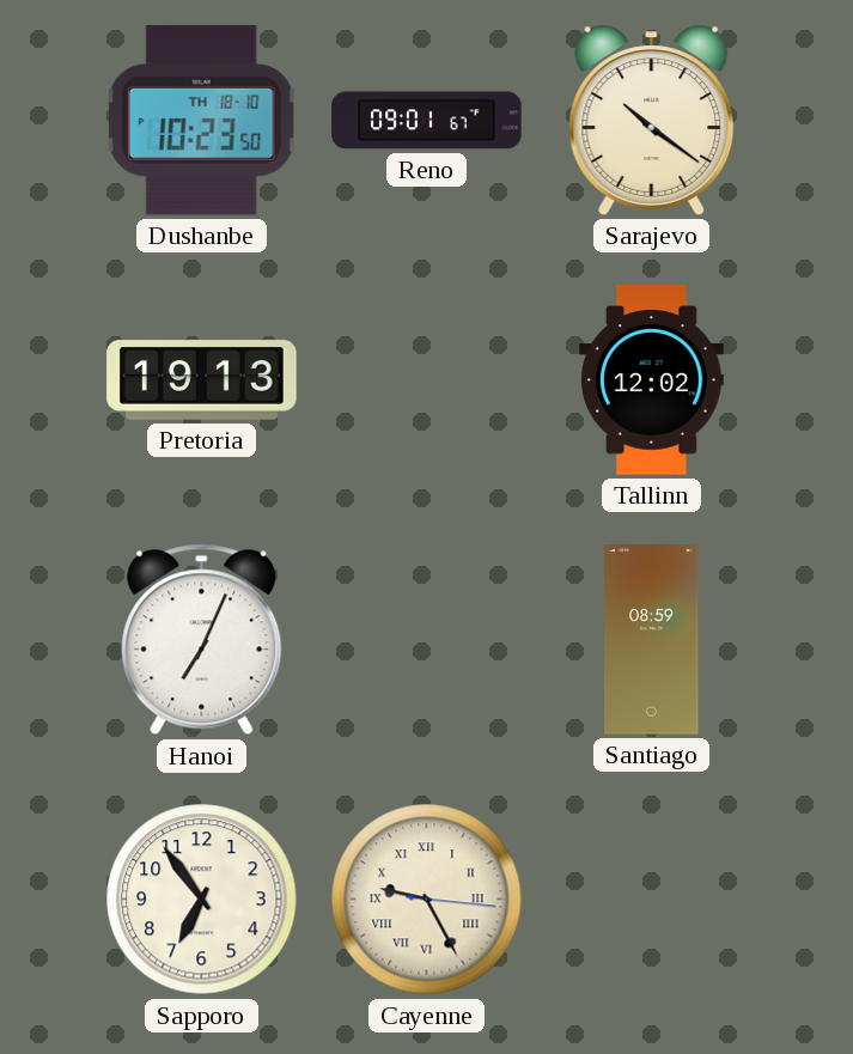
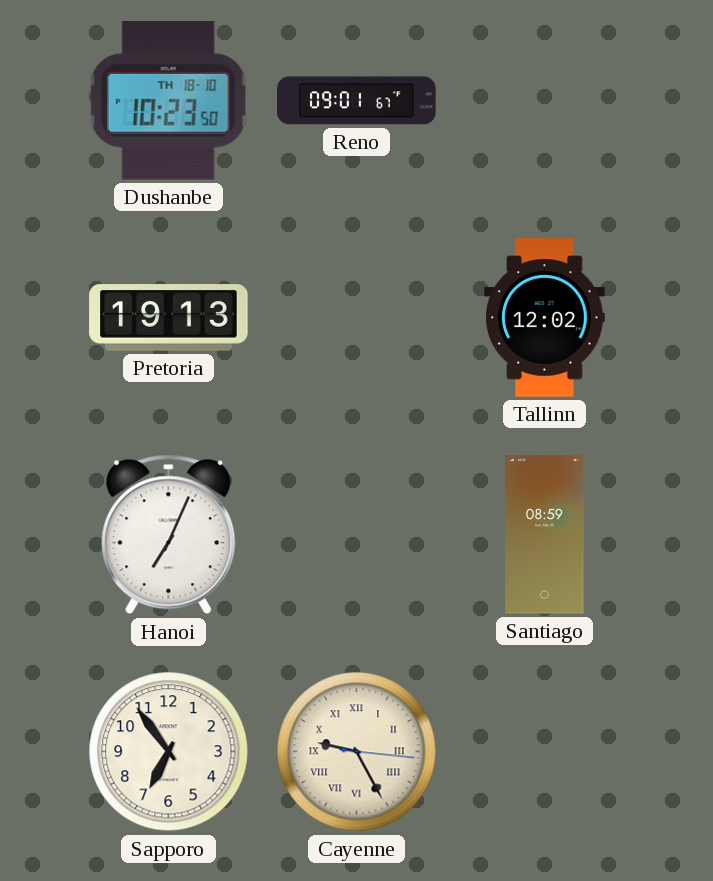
Sarajevo: 10:21 -> none
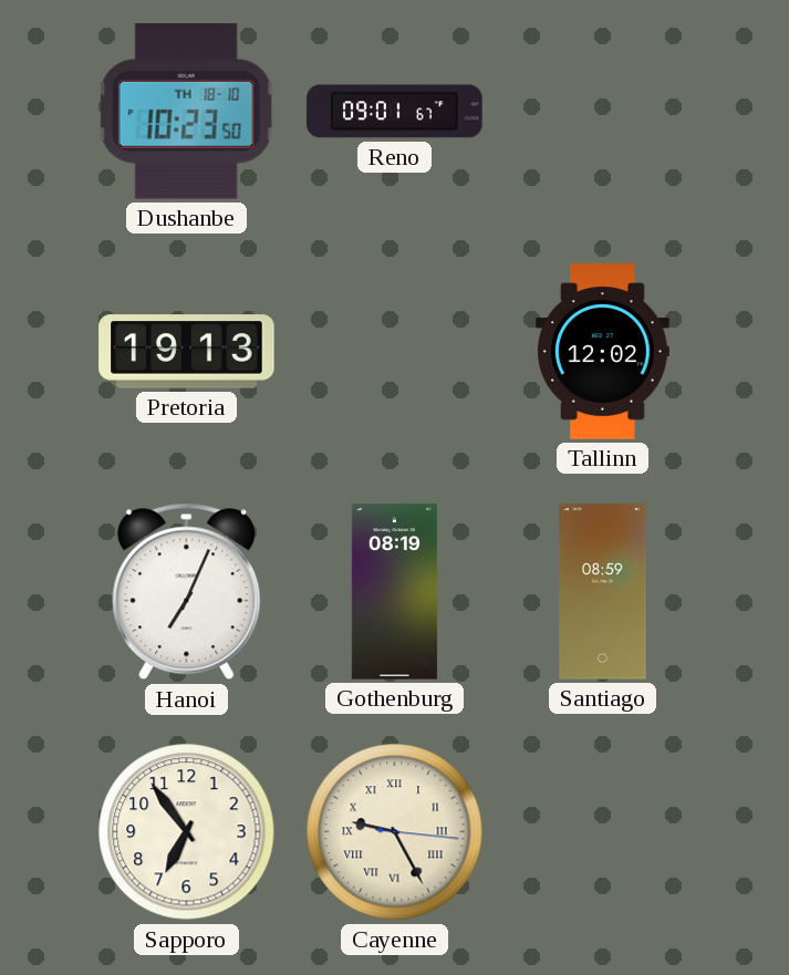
Gothenburg: none -> 08:19
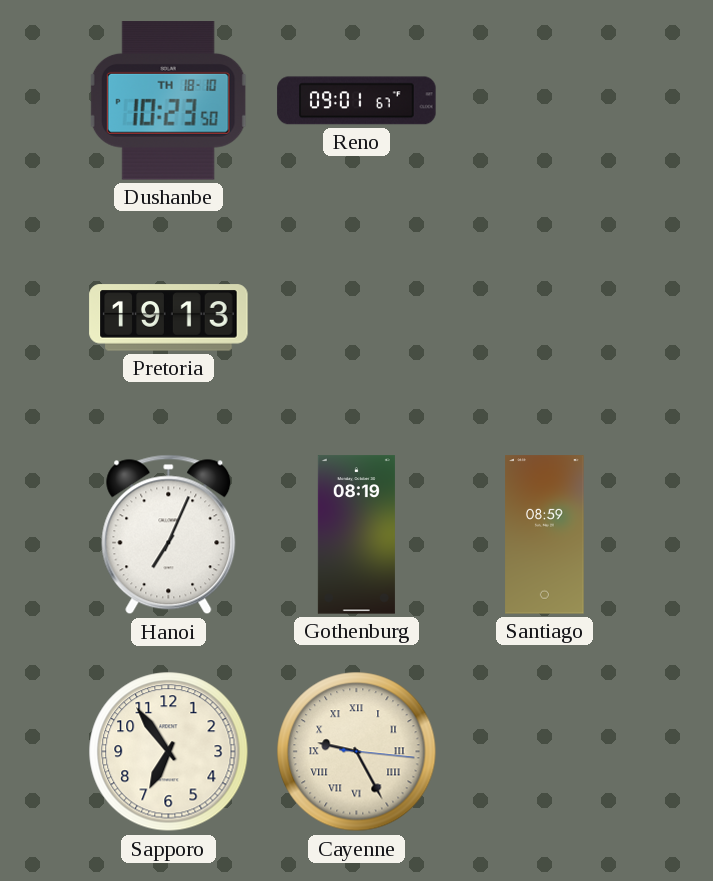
Tallinn: 12:02 -> none
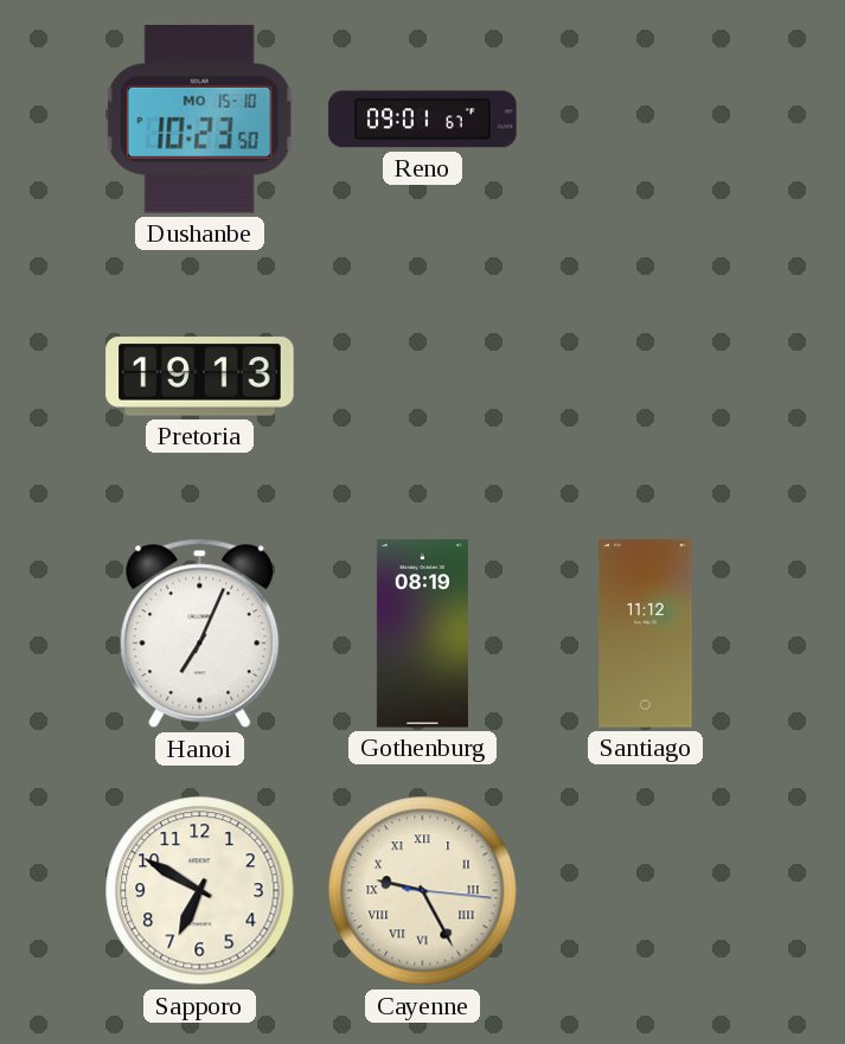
Dushanbe date: TH 18-10 -> MO 15-10
Santiago: 08:59 -> 11:12
Sapporo: 6:54 -> 6:50
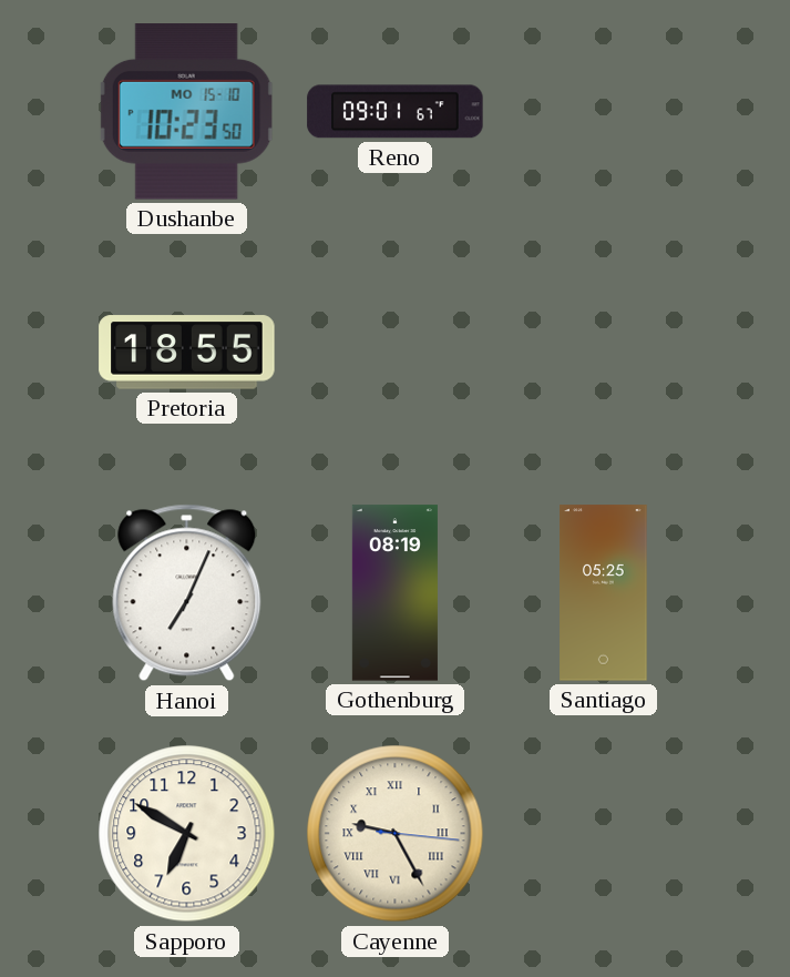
Pretoria: 19:13 -> 18:55
Santiago: 11:12 -> 05:25
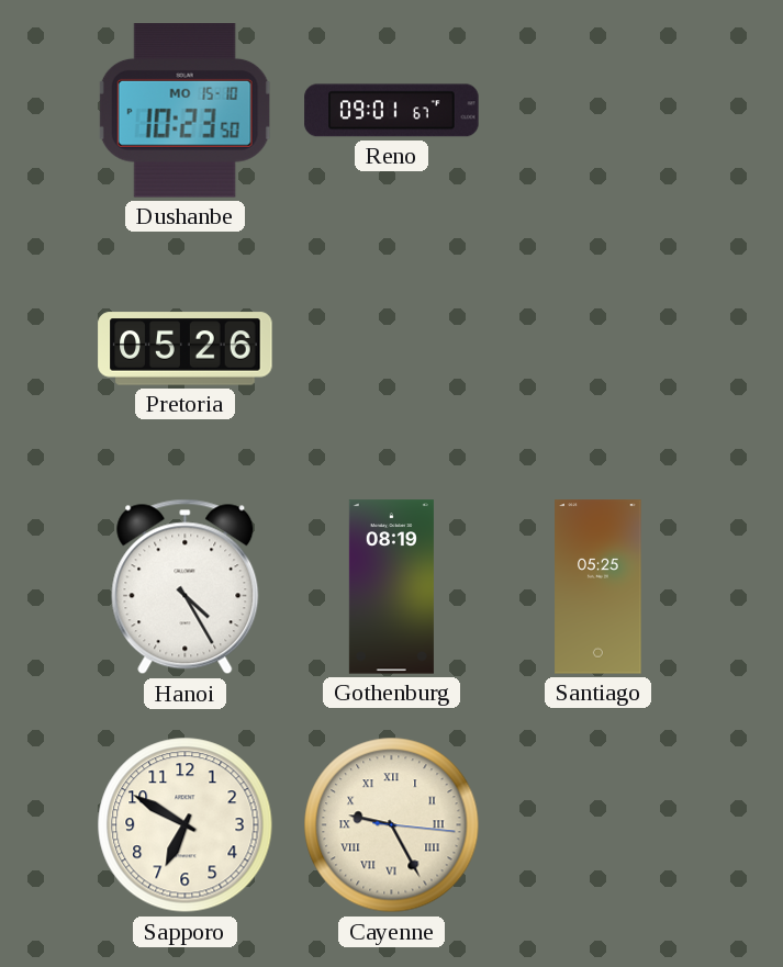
Pretoria: 18:55 -> 05:26
Hanoi: 7:04 -> 4:25
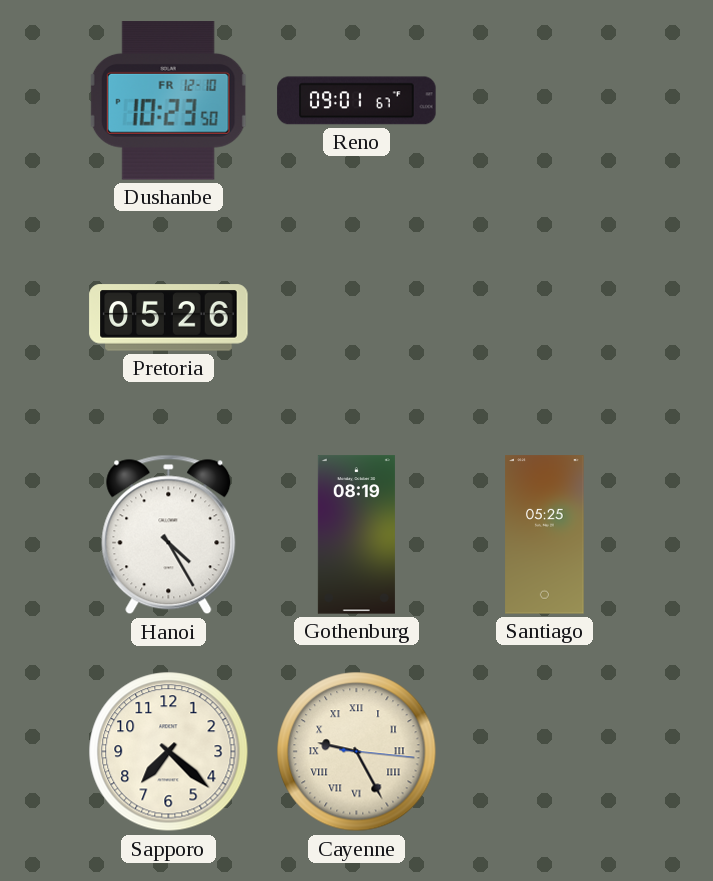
Dushanbe date: MO 15-10 -> FR 12-10
Sapporo: 6:50 -> 7:22
